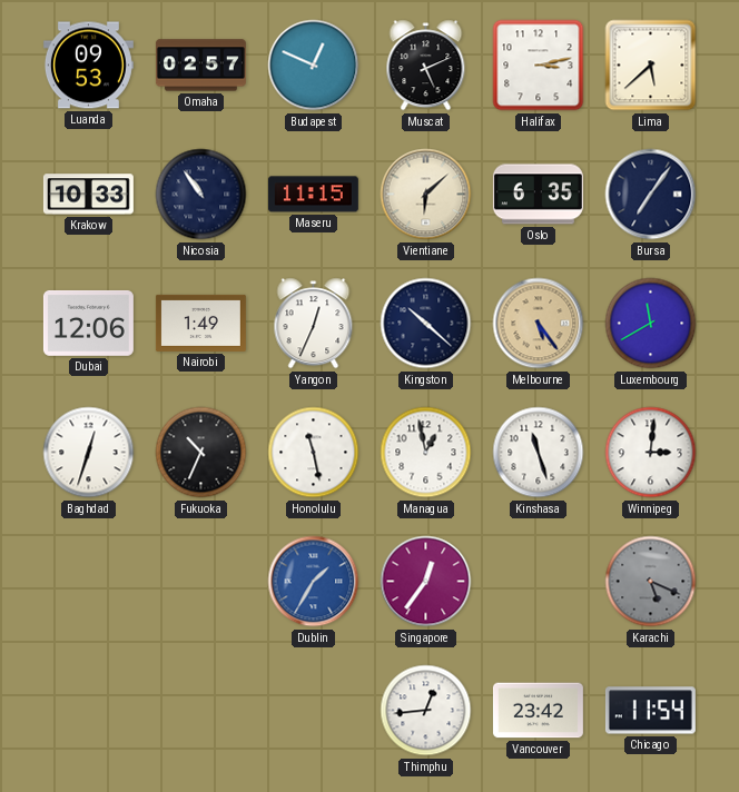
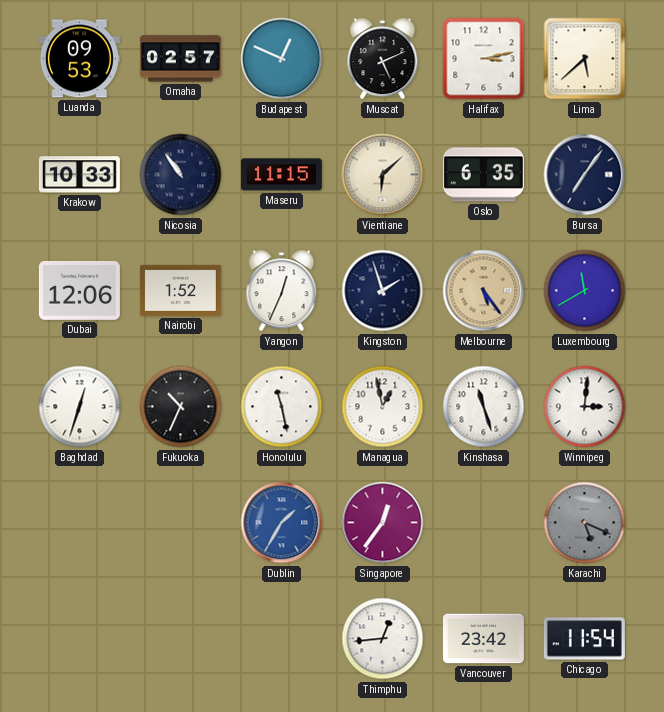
Nairobi: 1:49 -> 1:52
Kingston: 10:22 -> 1:57
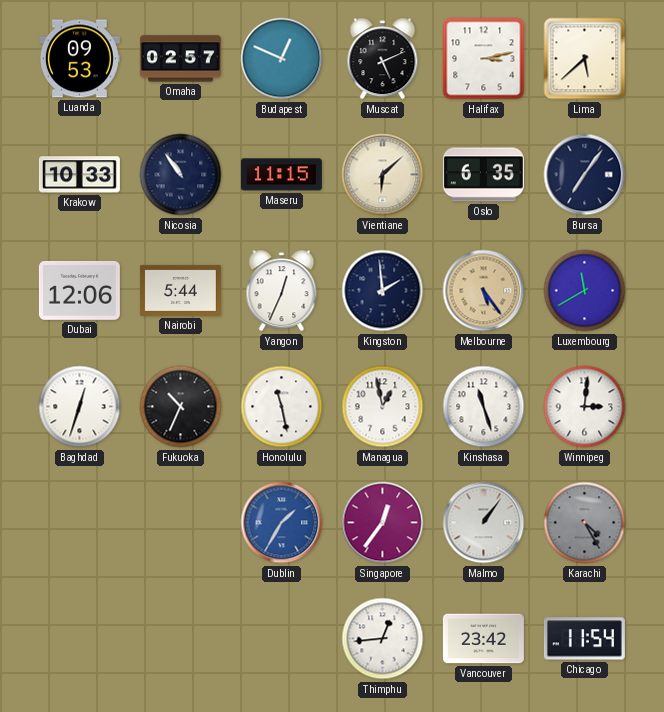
Nairobi: 1:52 -> 5:44
Kingston: 1:57 -> 1:59
Malmo: none -> 1:06
Karachi: 5:19 -> 4:25
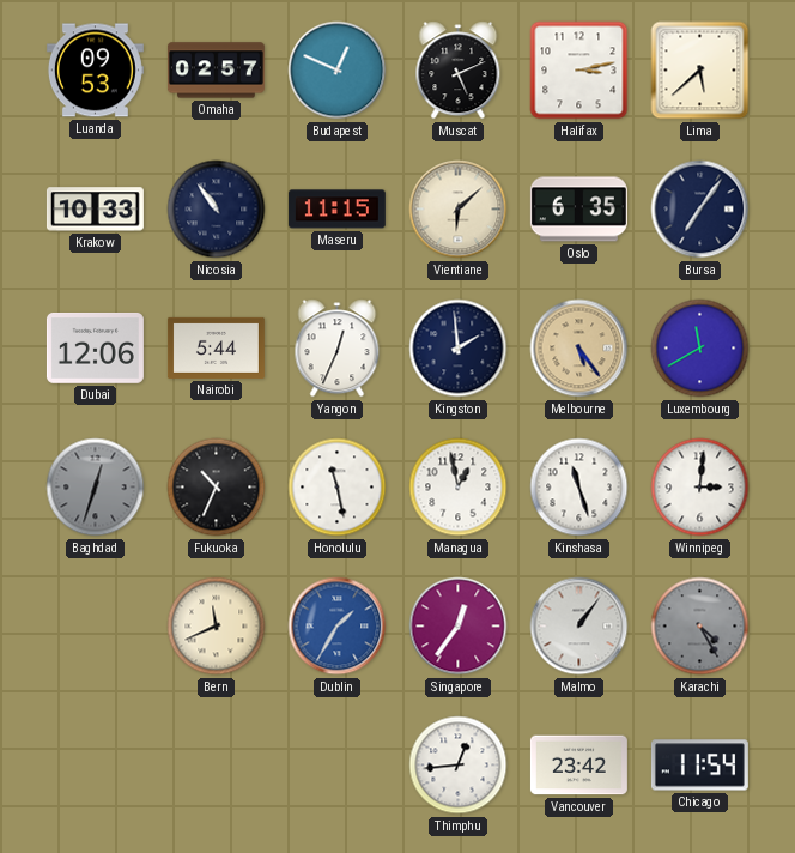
Baghdad dial: white -> grey
Bern: none -> 11:41
